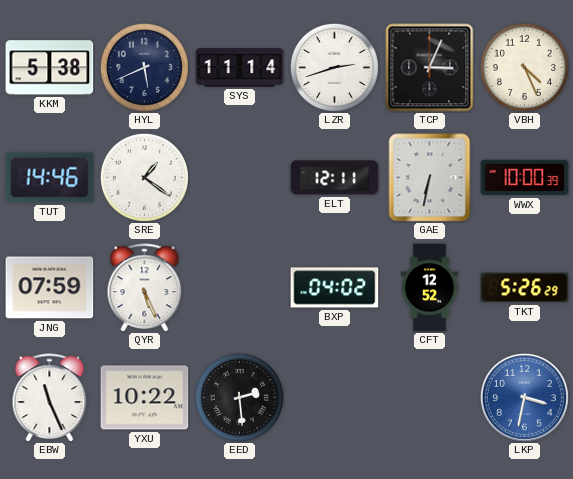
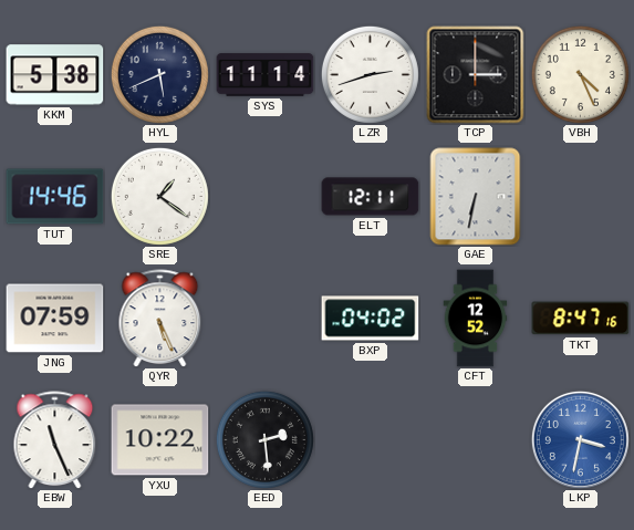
TCP: 3:04 -> 3:00
WWX: 10:00 -> none
TKT: 5:26 -> 8:47
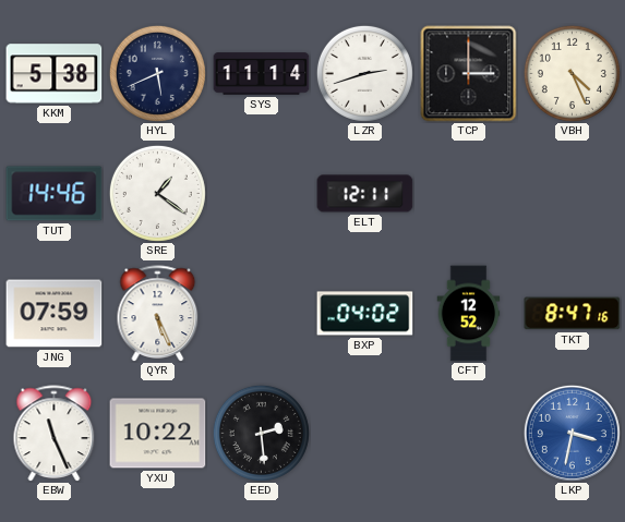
GAE: 6:32 -> none
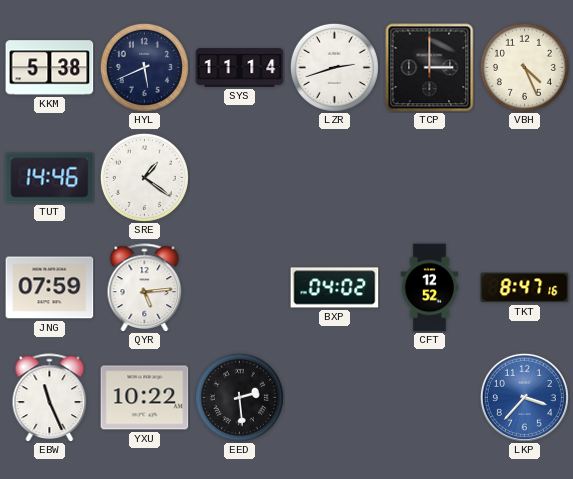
ELT: 12:11 -> none
QYR: 5:26 -> 5:14
LKP: 3:32 -> 3:37
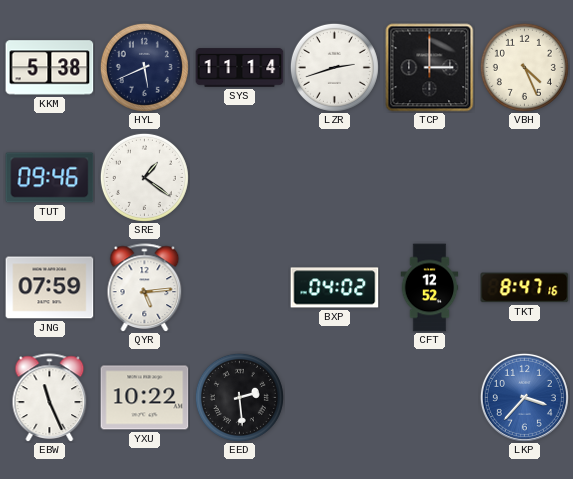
TUT: 14:46 -> 09:46
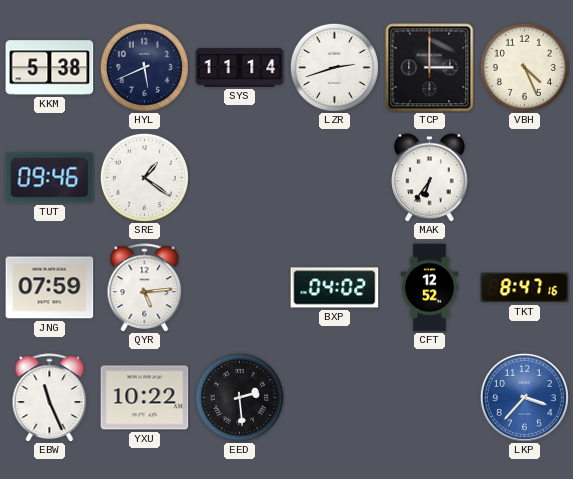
MAK: none -> 6:36
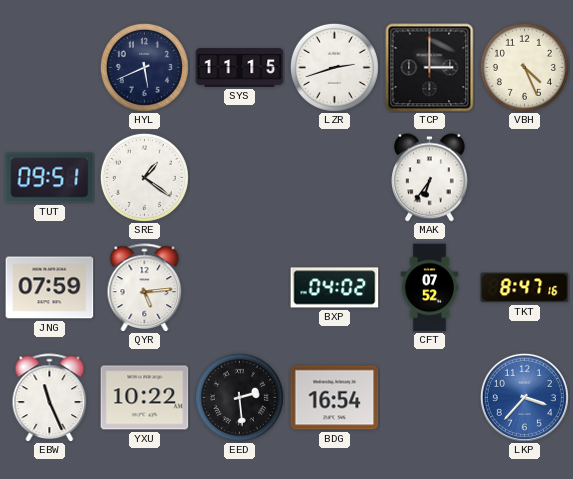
KKM: 5:38 -> none
SYS: 11:14 -> 11:15
TUT: 09:46 -> 09:51
CFT: 12:52 -> 07:52
BDG: none -> 16:54
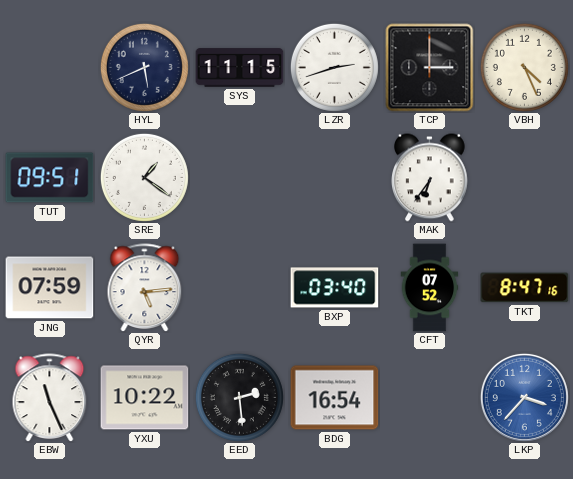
BXP: 04:02 -> 03:40
